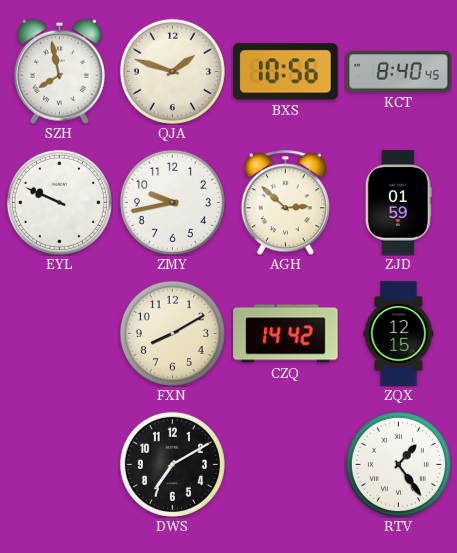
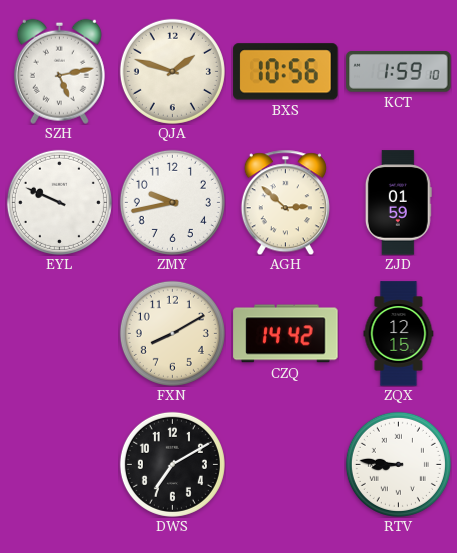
SZH: 7:58 -> 5:13
KCT: 8:40 -> 1:59
RTV: 1:24 -> 8:46
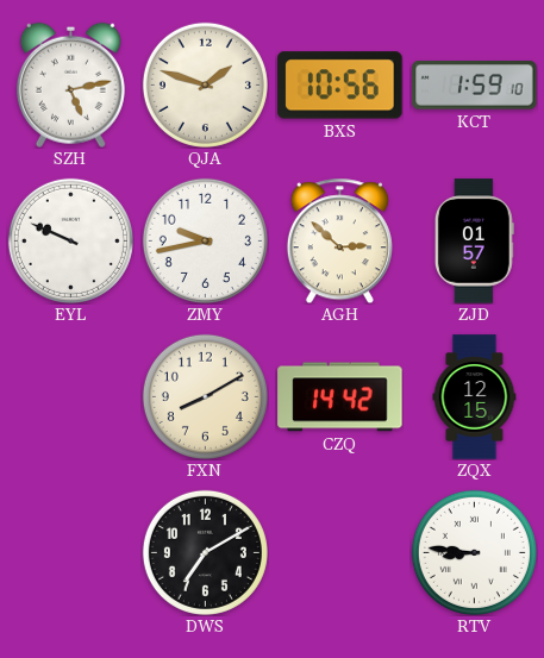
ZJD: 01:59 -> 01:57
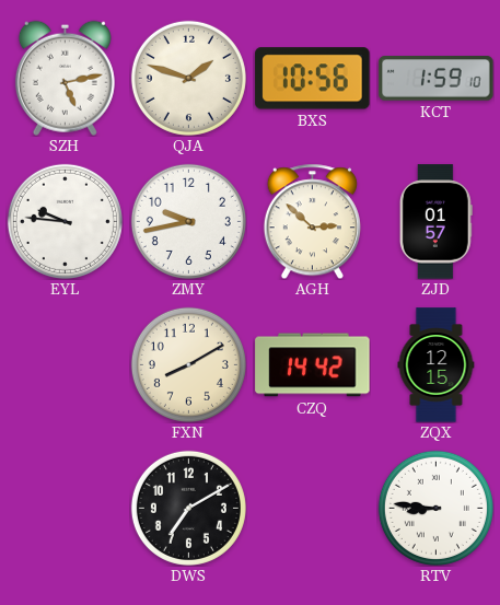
EYL: 9:49 -> 9:46
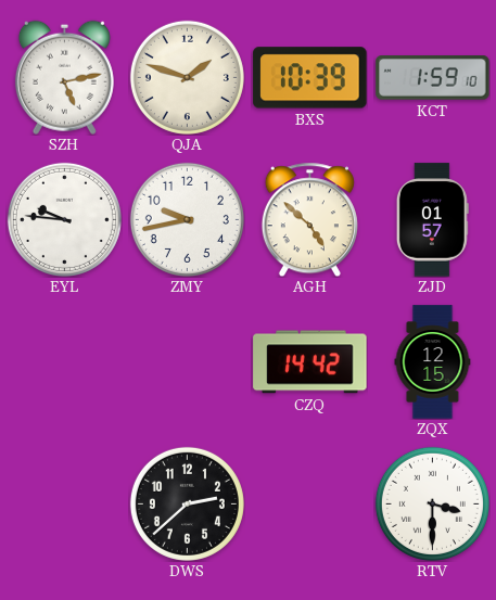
BXS: 10:56 -> 10:39
AGH: 2:52 -> 4:52
FXN: 8:10 -> none
DWS: 7:10 -> 2:38
RTV: 8:46 -> 3:30
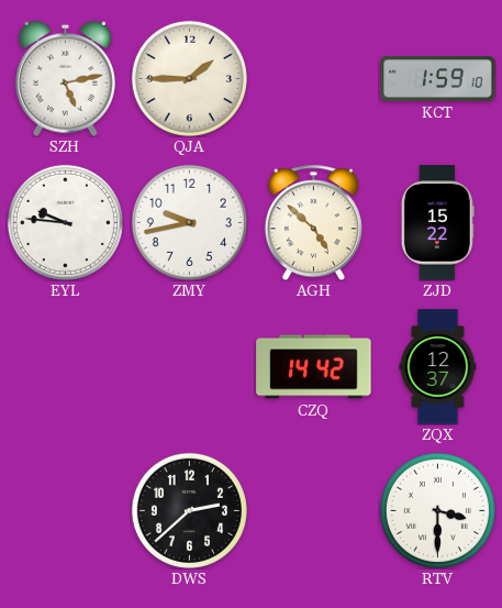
QJA: 1:48 -> 1:45
BXS: 10:39 -> none
ZJD: 01:57 -> 15:22
ZQX: 12:15 -> 12:37
